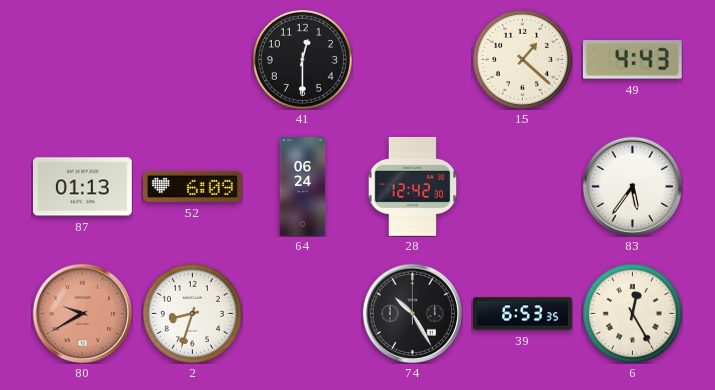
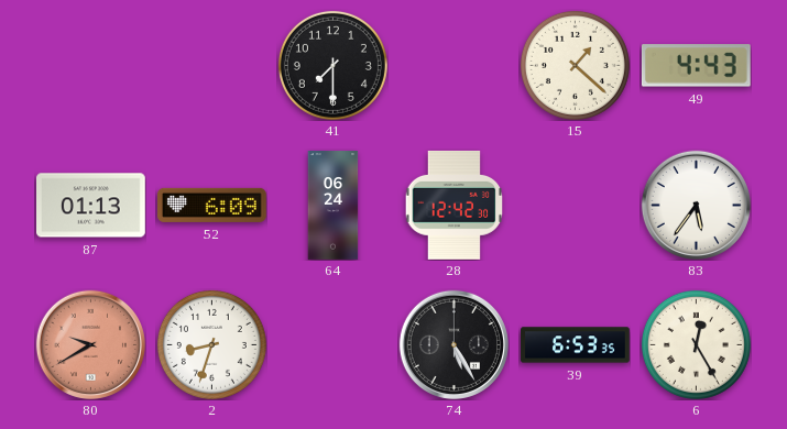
41: 12:30 -> 7:30
74: 10:25 -> 5:25
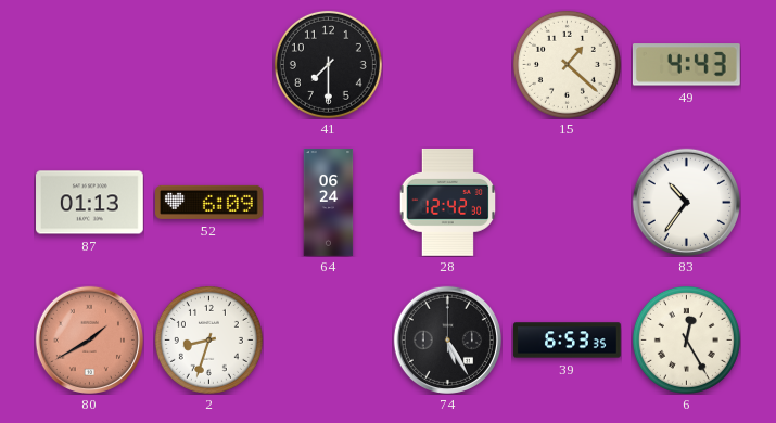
83: 5:36 -> 10:36
80: 9:40 -> 1:40
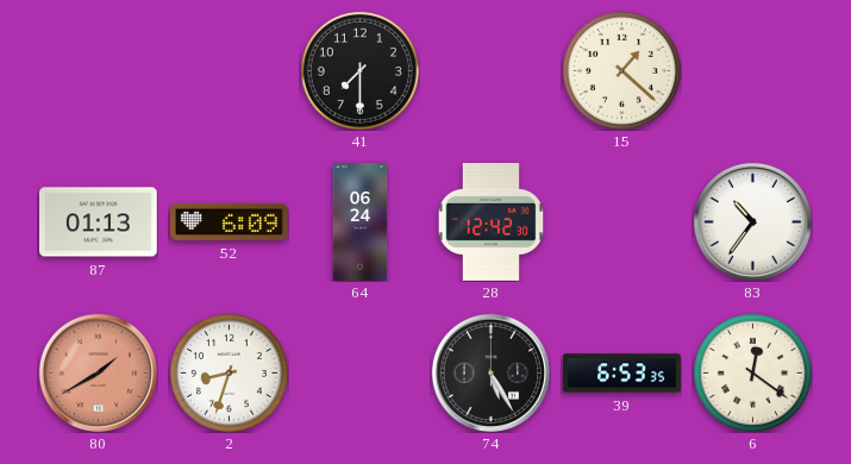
49: 4:43 -> none
6: 12:25 -> 12:21
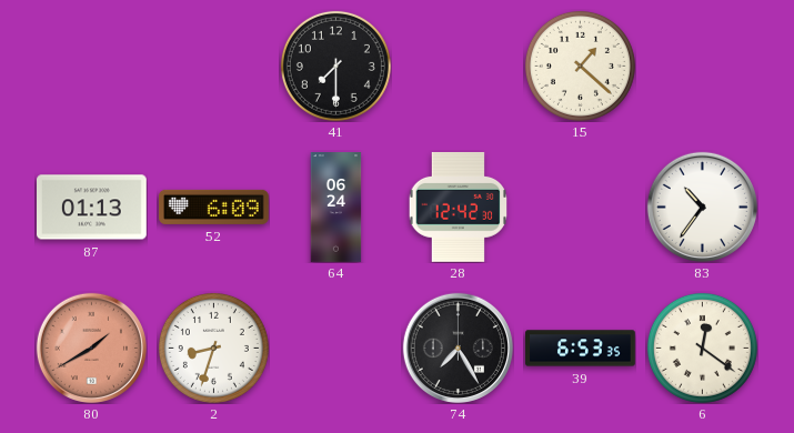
74: 5:25 -> 7:25
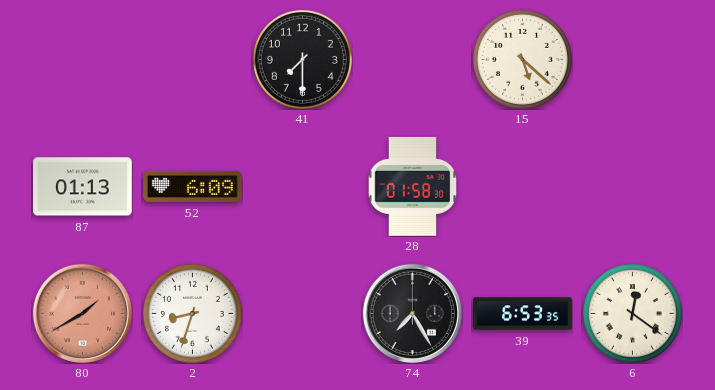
15: 1:22 -> 5:22
64: 06:24 -> none
28: 12:42 -> 01:58
83: 10:36 -> none
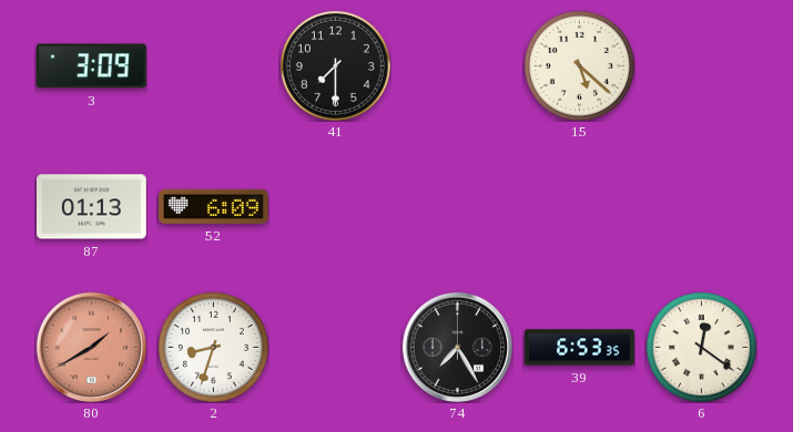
3: none -> 3:09
28: 01:58 -> none
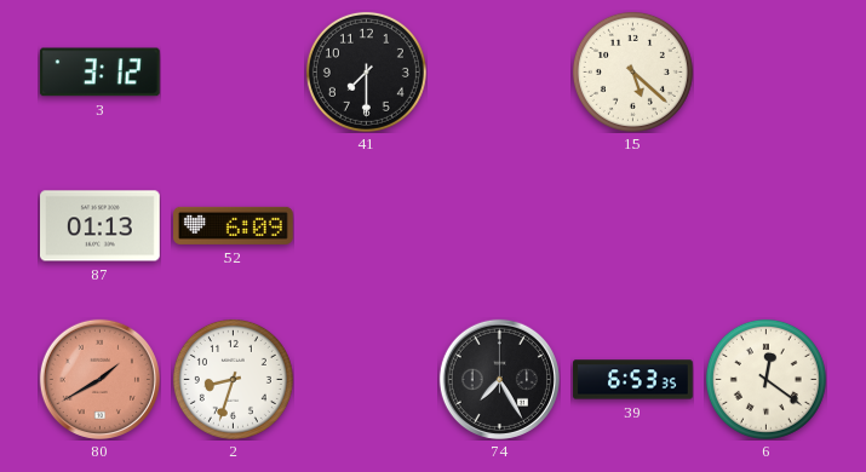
3: 3:09 -> 3:12
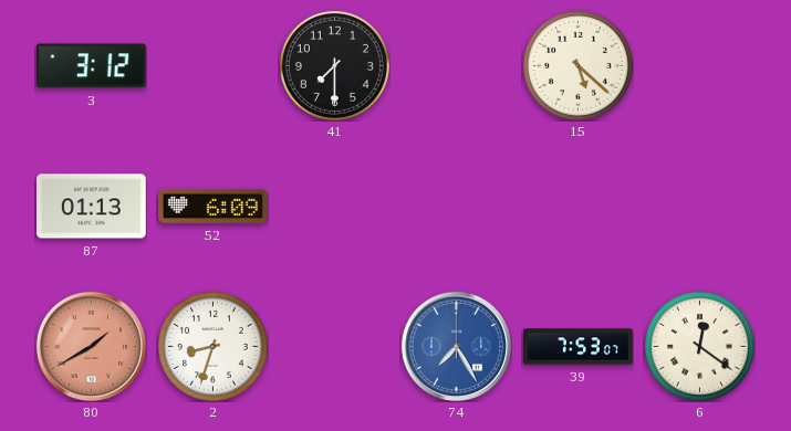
74 dial: black -> blue
39: 6:53 -> 7:53
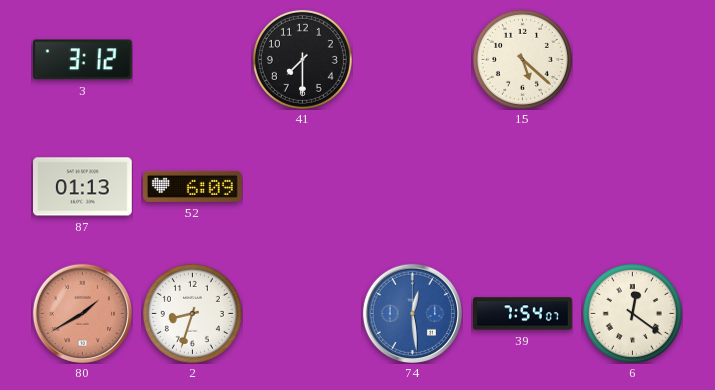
74: 7:25 -> 12:29
39: 7:53 -> 7:54
